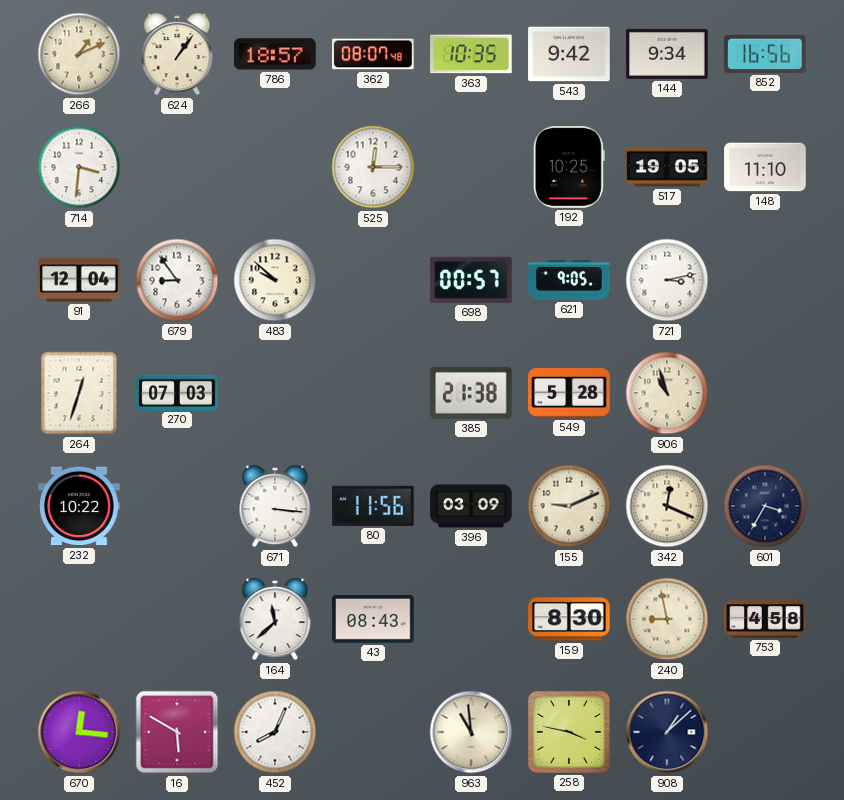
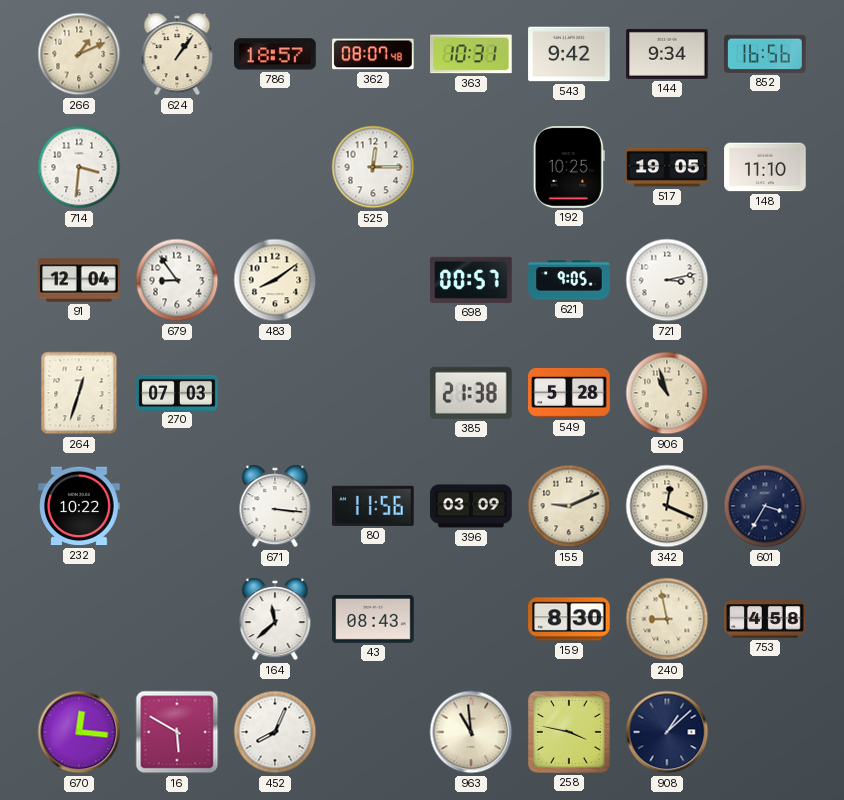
363: 10:35 -> 10:31
483: 9:52 -> 8:09
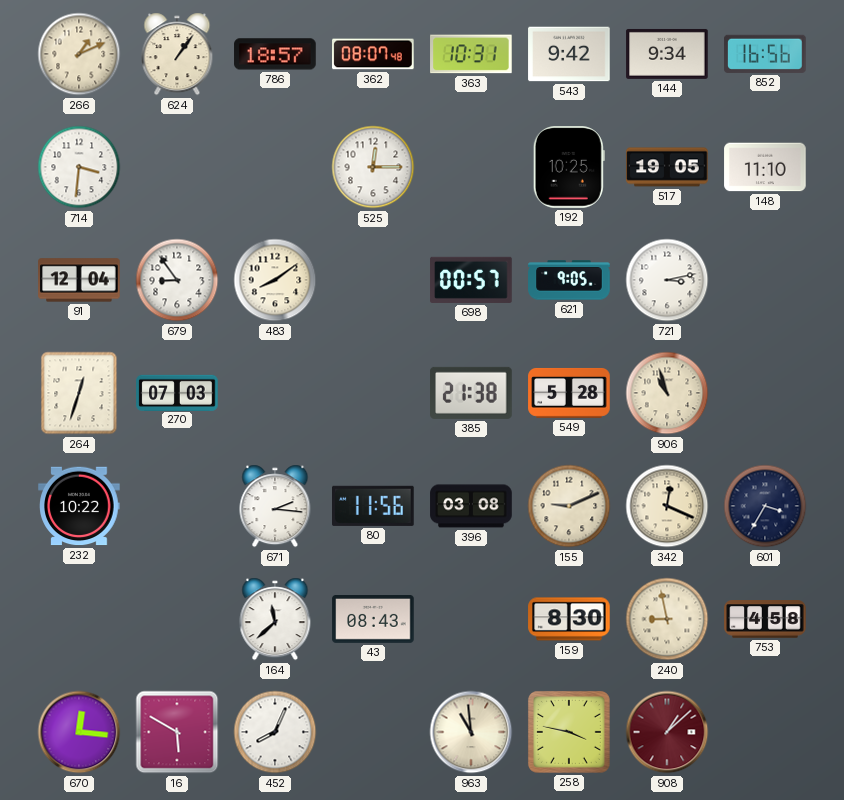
671: 3:16 -> 2:16
396: 03:09 -> 03:08
908 dial: navy -> burgundy
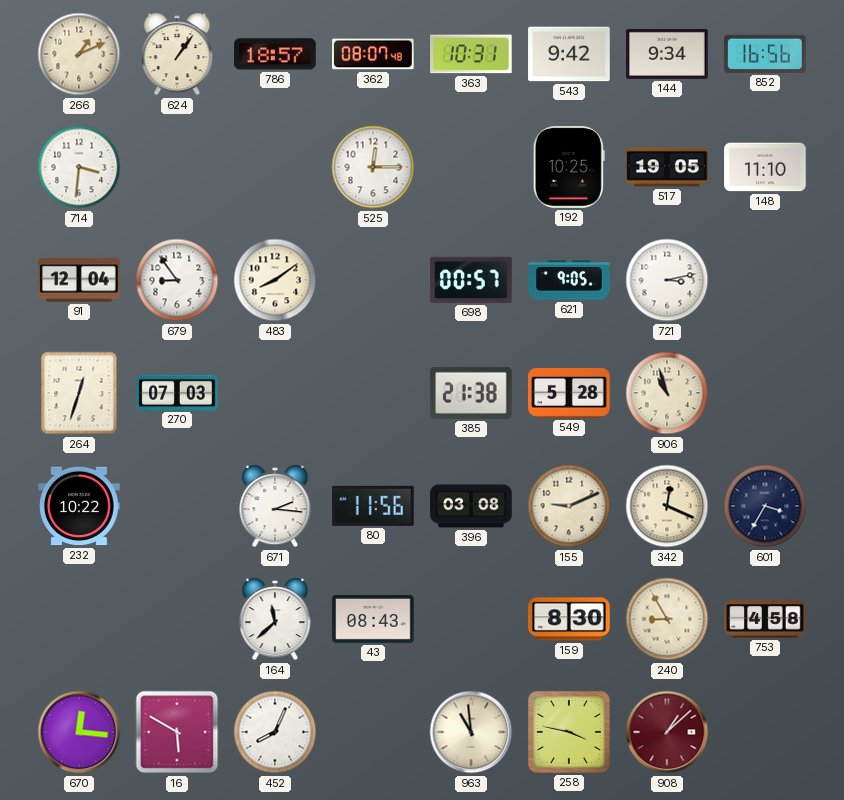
240: 8:58 -> 8:55
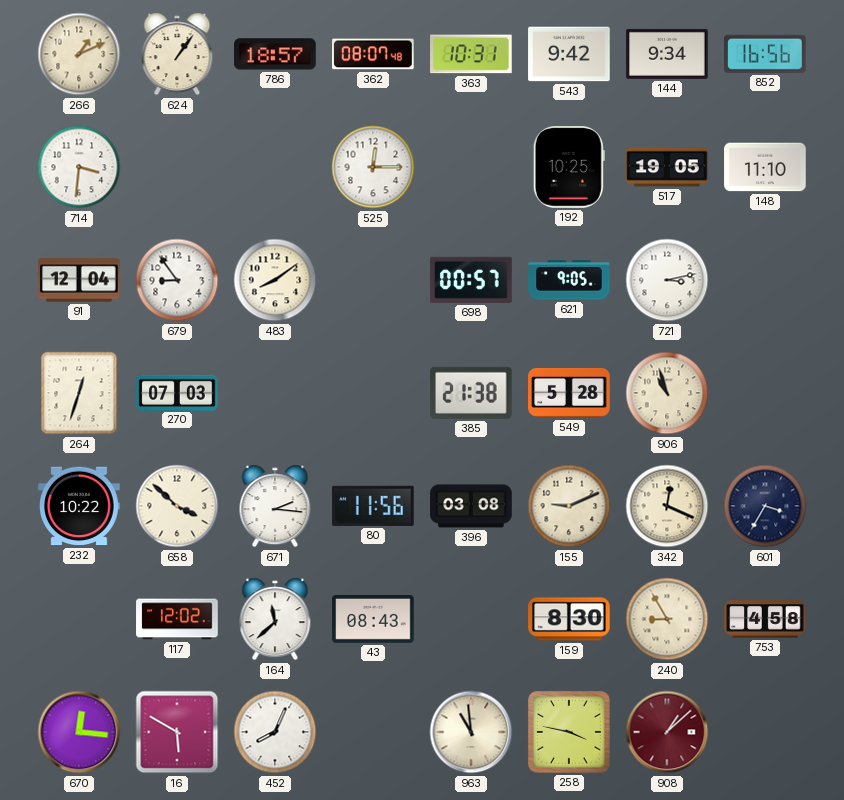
658: none -> 3:52
117: none -> 12:02
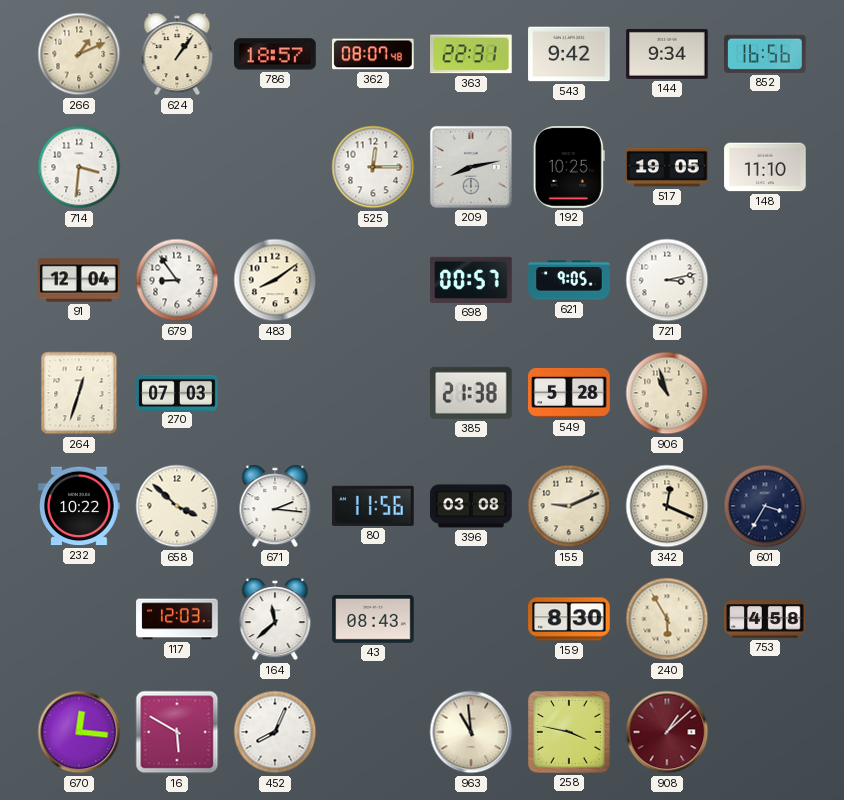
363: 10:31 -> 22:31
209: none -> 8:13
117: 12:02 -> 12:03
240: 8:55 -> 5:55
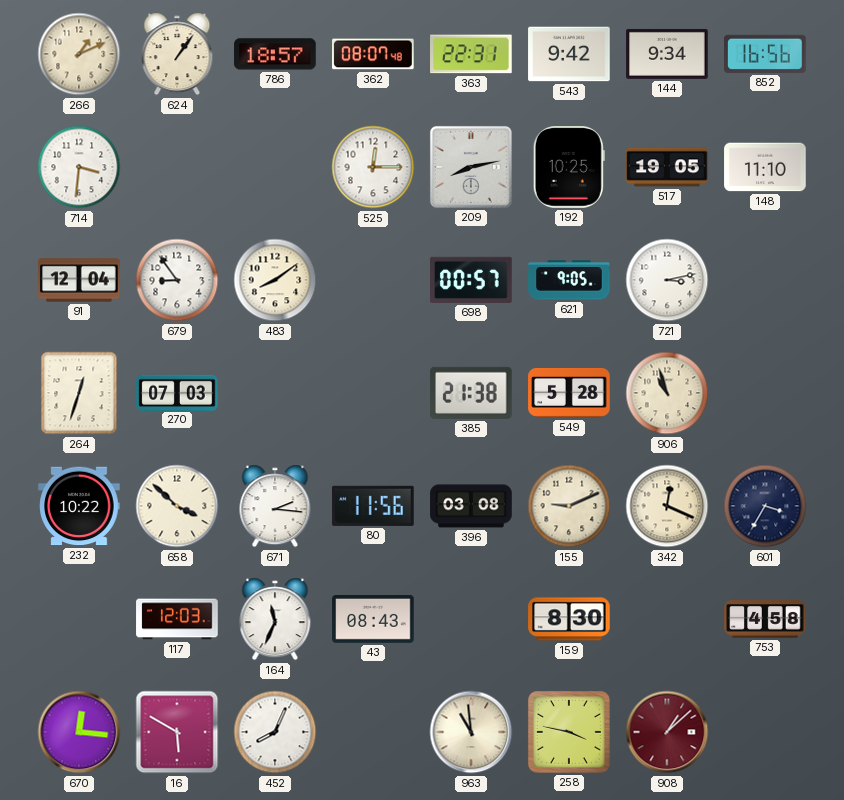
164: 11:38 -> 11:34
240: 5:55 -> none
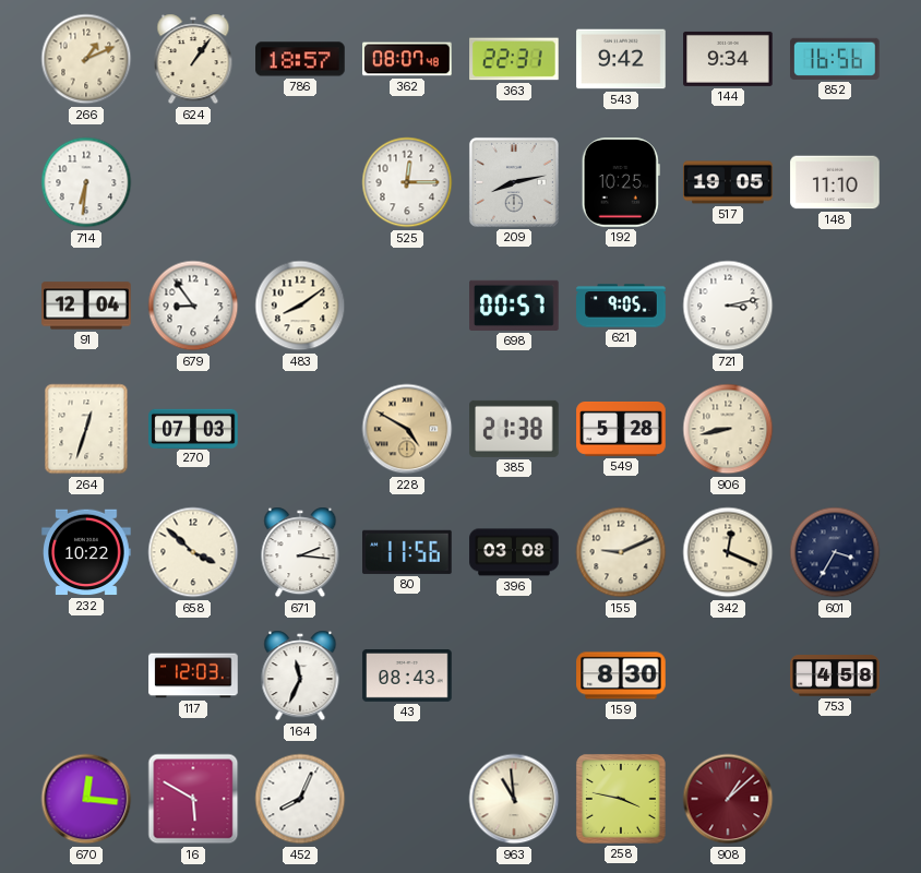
714: 3:31 -> 6:31
228: none -> 4:50
906: 10:57 -> 8:43
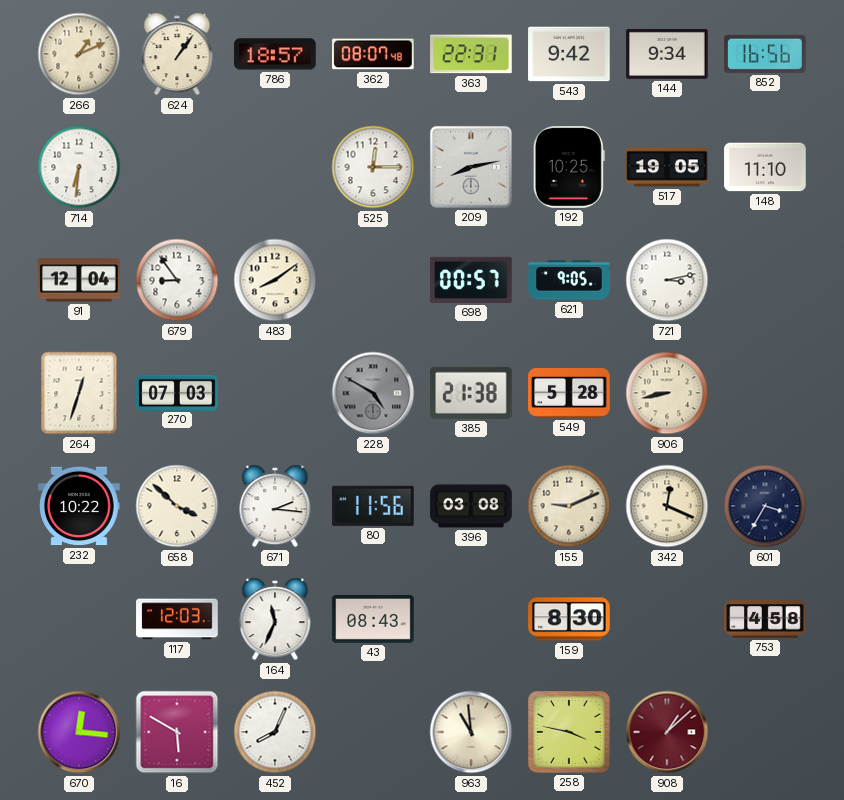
228 dial: champagne -> grey
